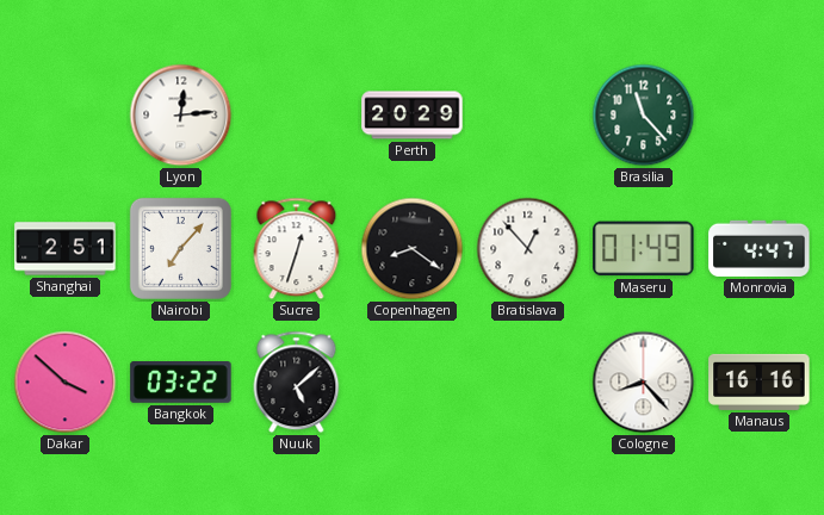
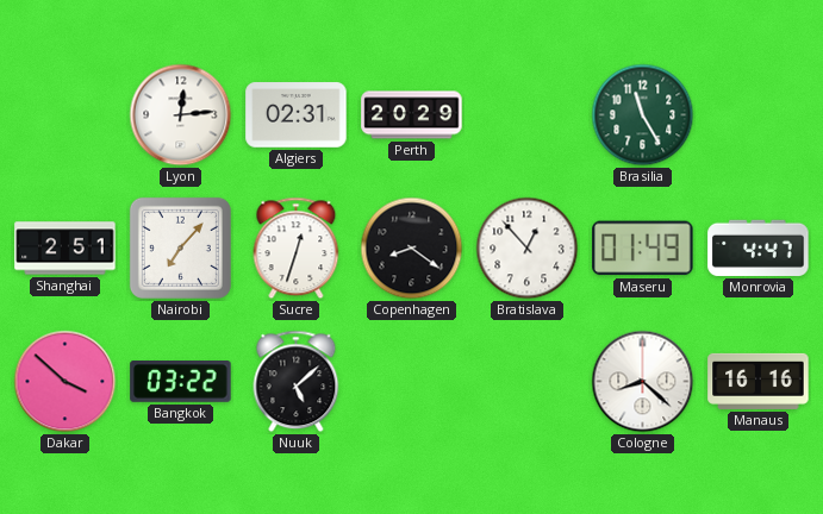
Algiers: none -> 02:31
Brasilia: 11:23 -> 11:25
Cologne: 8:23 -> 8:22
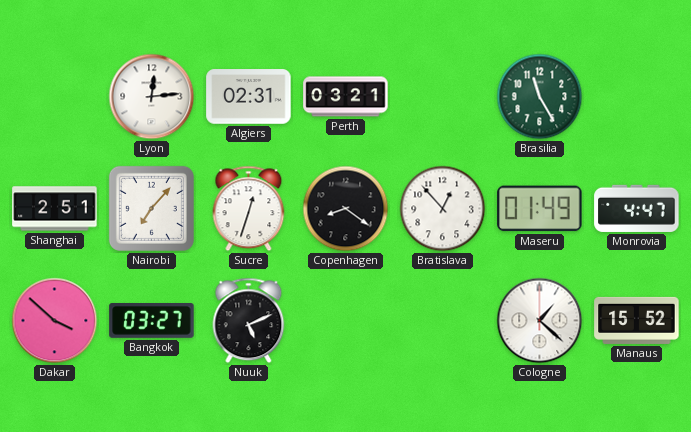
Perth: 20:29 -> 03:21
Bangkok: 03:22 -> 03:27
Nuuk: 5:08 -> 5:11
Cologne: 8:22 -> 1:22
Manaus: 16:16 -> 15:52
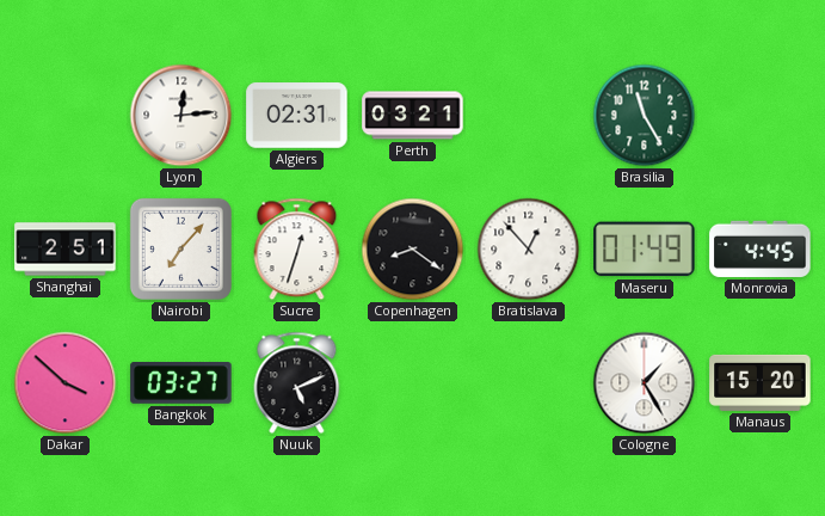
Monrovia: 4:47 -> 4:45
Cologne: 1:22 -> 1:25
Manaus: 15:52 -> 15:20
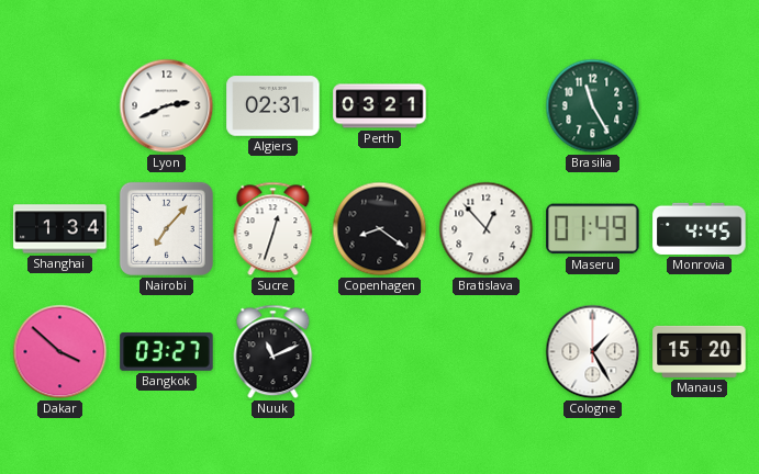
Lyon: 12:14 -> 2:41
Shanghai: 2:51 -> 1:34
Nuuk: 5:11 -> 11:11
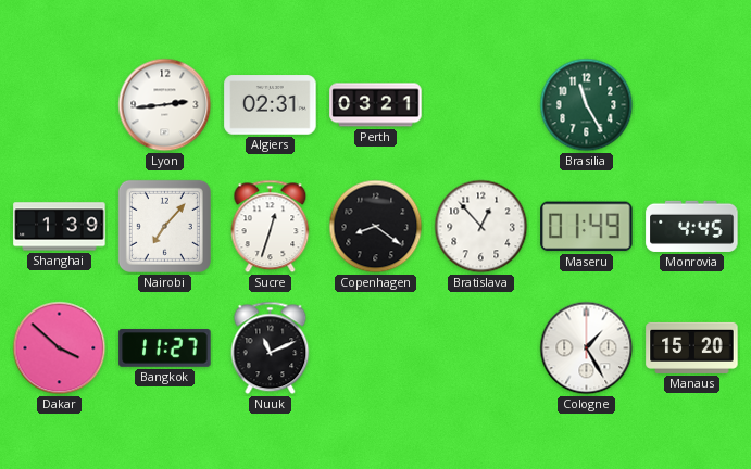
Lyon: 2:41 -> 2:44
Shanghai: 1:34 -> 1:39
Bangkok: 03:27 -> 11:27
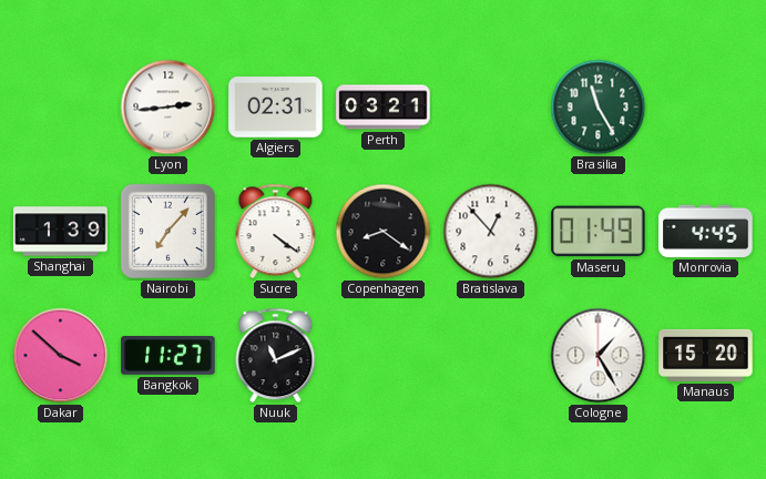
Sucre: 12:33 -> 4:21
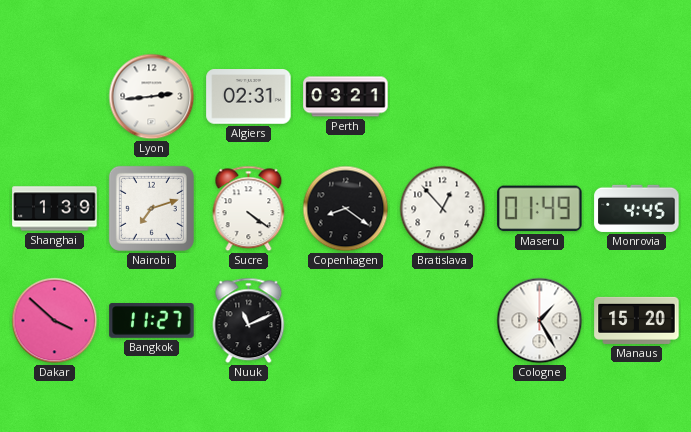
Brasilia: 11:25 -> none
Nairobi: 7:07 -> 7:12
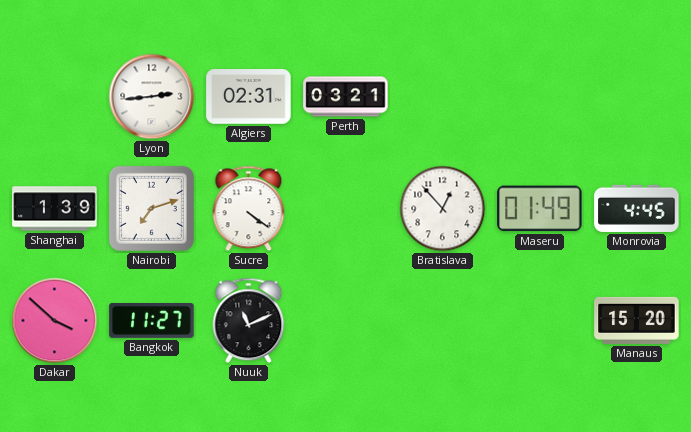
Copenhagen: 8:21 -> none
Cologne: 1:25 -> none
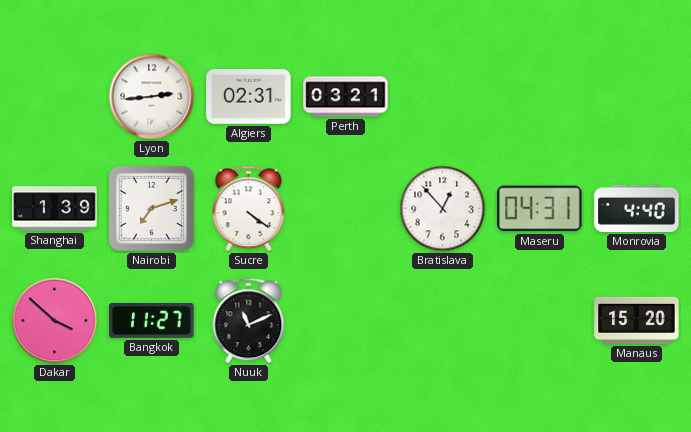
Maseru: 01:49 -> 04:31
Monrovia: 4:45 -> 4:40
